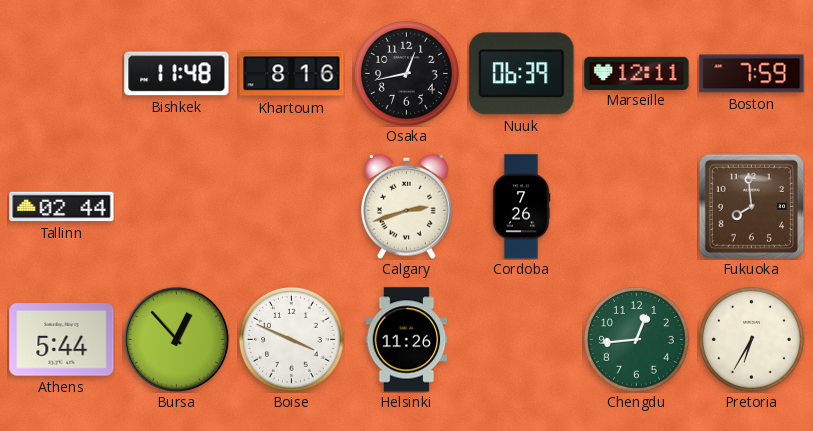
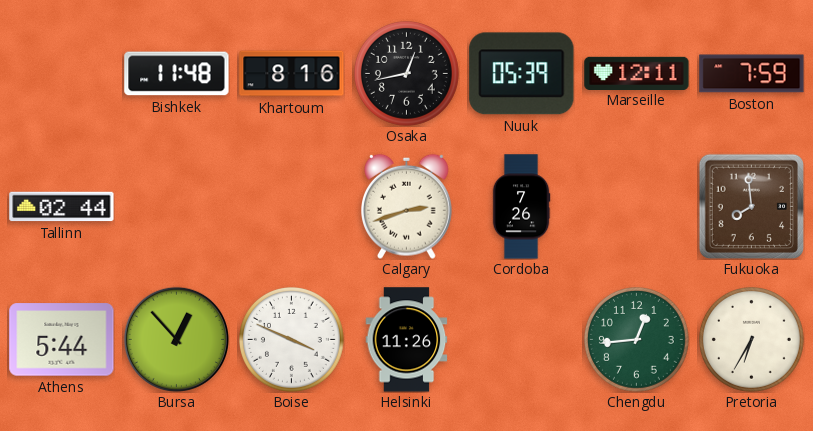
Nuuk: 06:39 -> 05:39
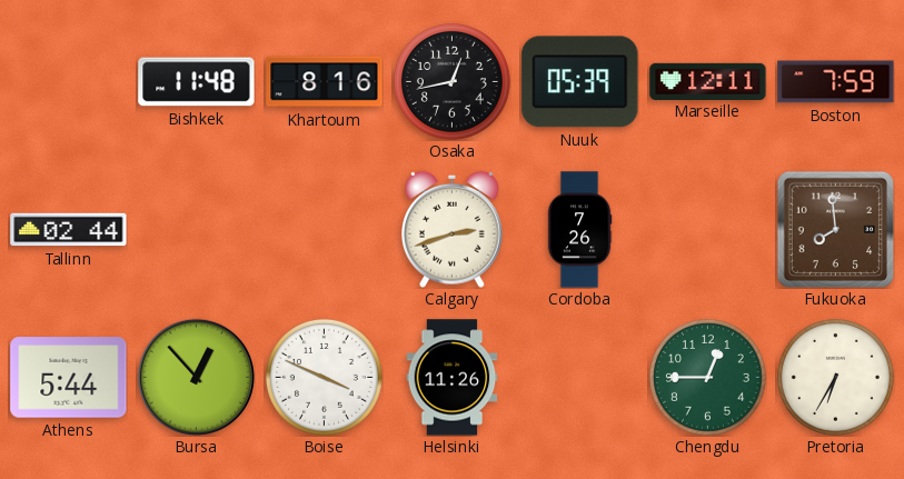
Chengdu: 12:44 -> 12:45
